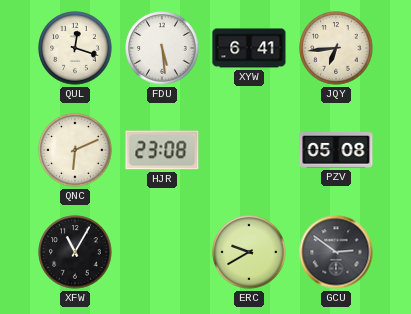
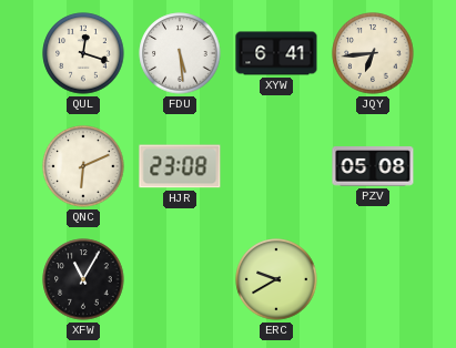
GCU: 2:51 -> none
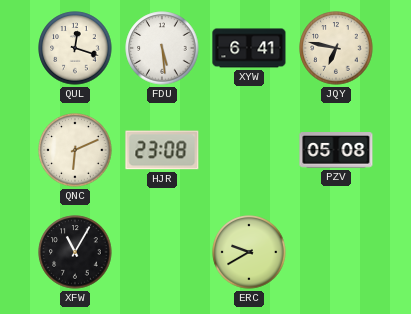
JQY: 6:44 -> 6:47
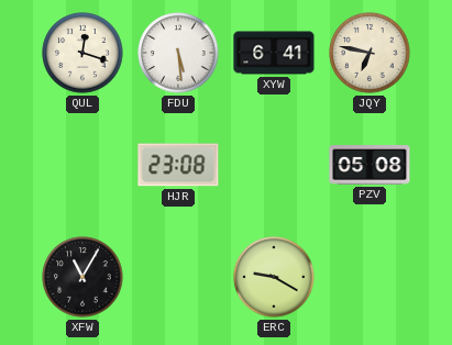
QNC: 6:11 -> none
ERC: 9:40 -> 9:20
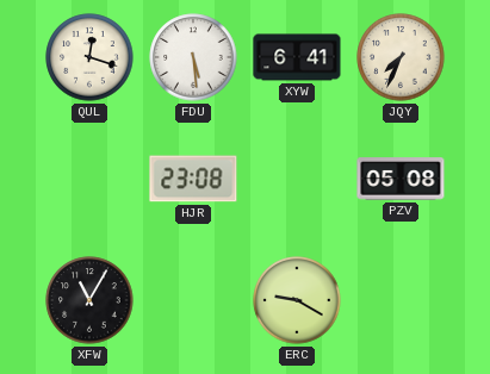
JQY: 6:47 -> 7:34
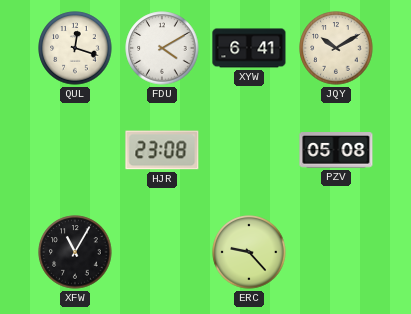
FDU: 5:29 -> 4:10
JQY: 7:34 -> 10:10
ERC: 9:20 -> 9:23
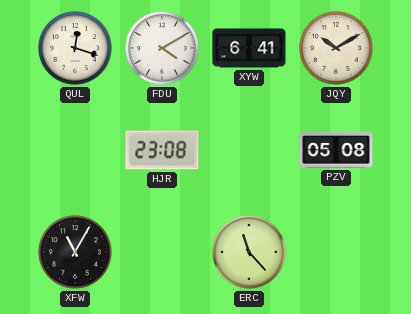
ERC: 9:23 -> 11:23
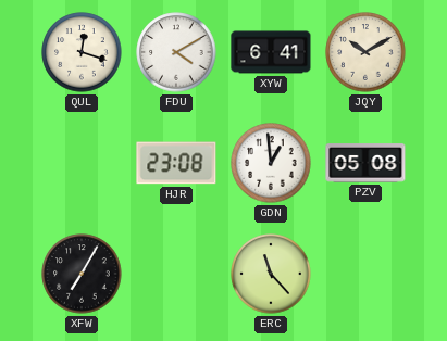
GDN: none -> 12:59
XFW: 11:05 -> 7:05
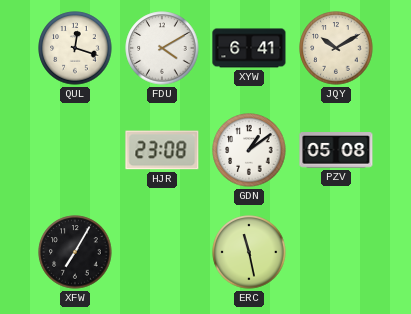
GDN: 12:59 -> 1:09
ERC: 11:23 -> 11:28
